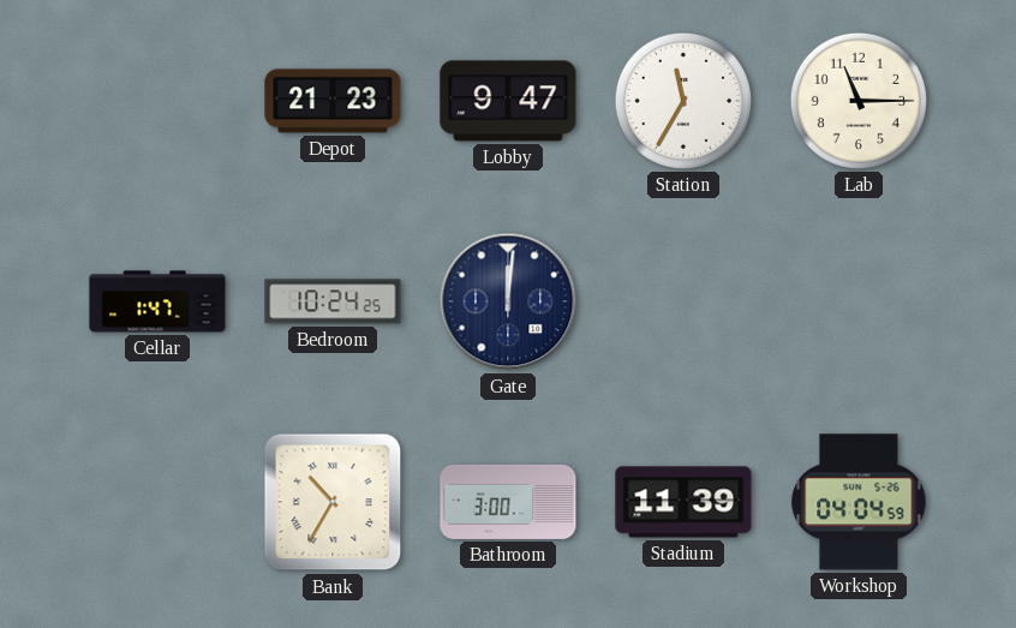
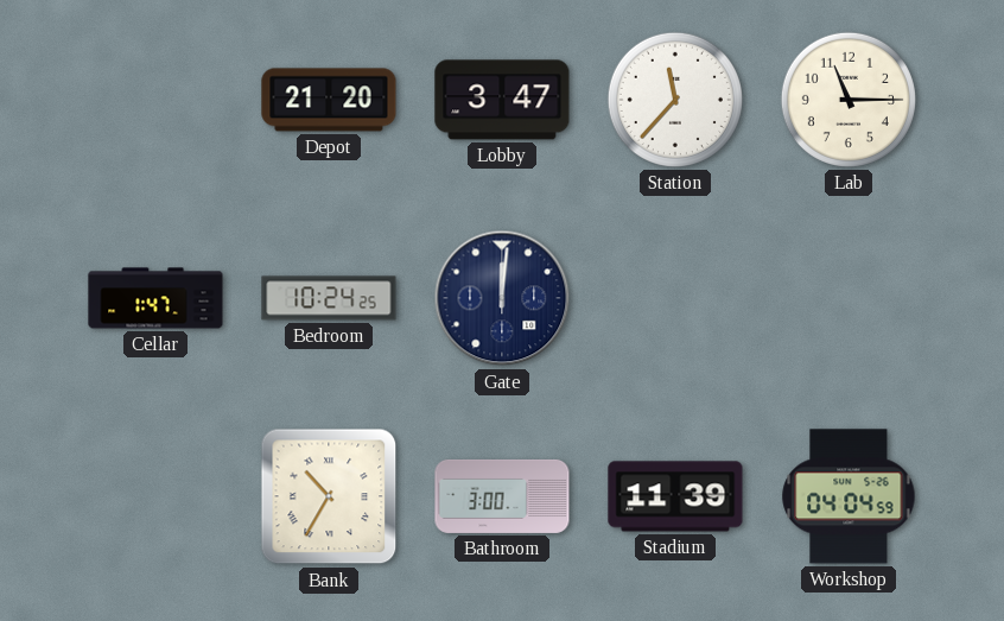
Depot: 21:23 -> 21:20
Lobby: 9:47 -> 3:47
Station: 11:35 -> 11:37
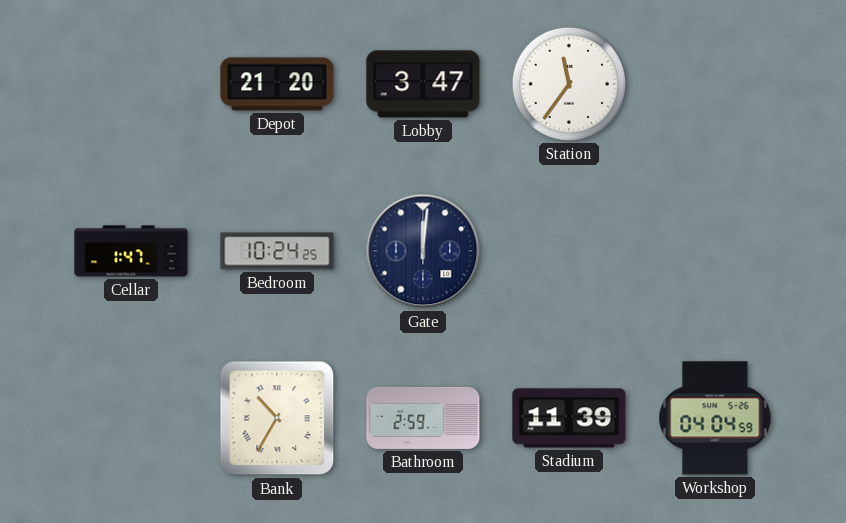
Station: 11:37 -> 11:36
Lab: 11:15 -> none
Bathroom: 3:00 -> 2:59
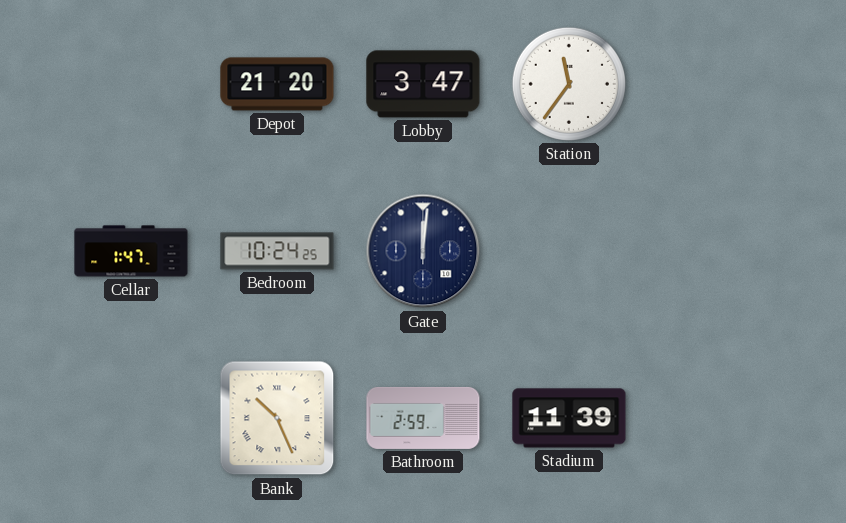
Bank: 10:35 -> 10:26
Workshop: 04:04 -> none
